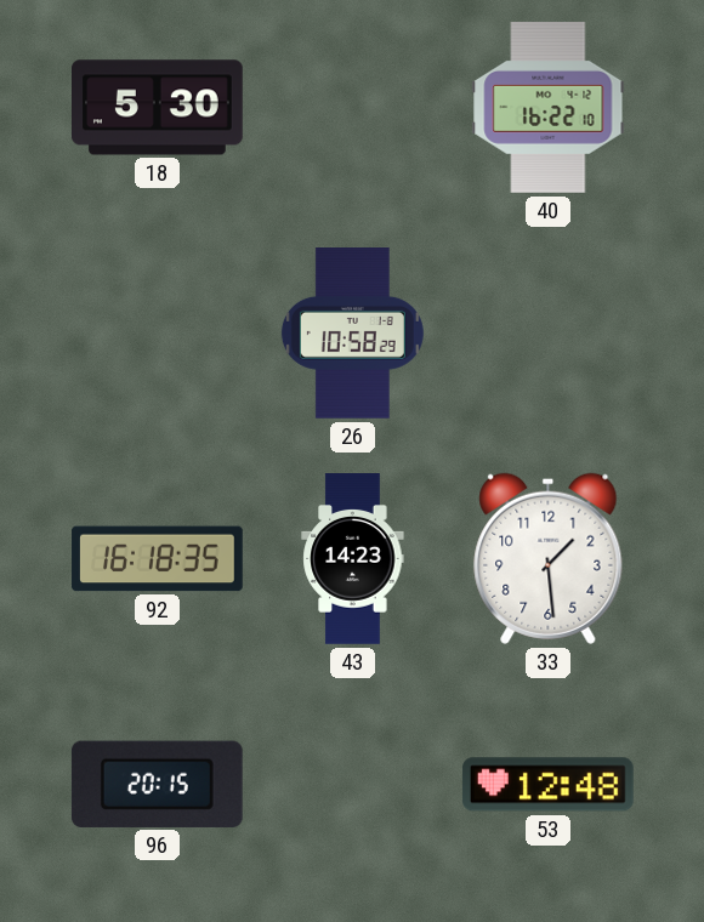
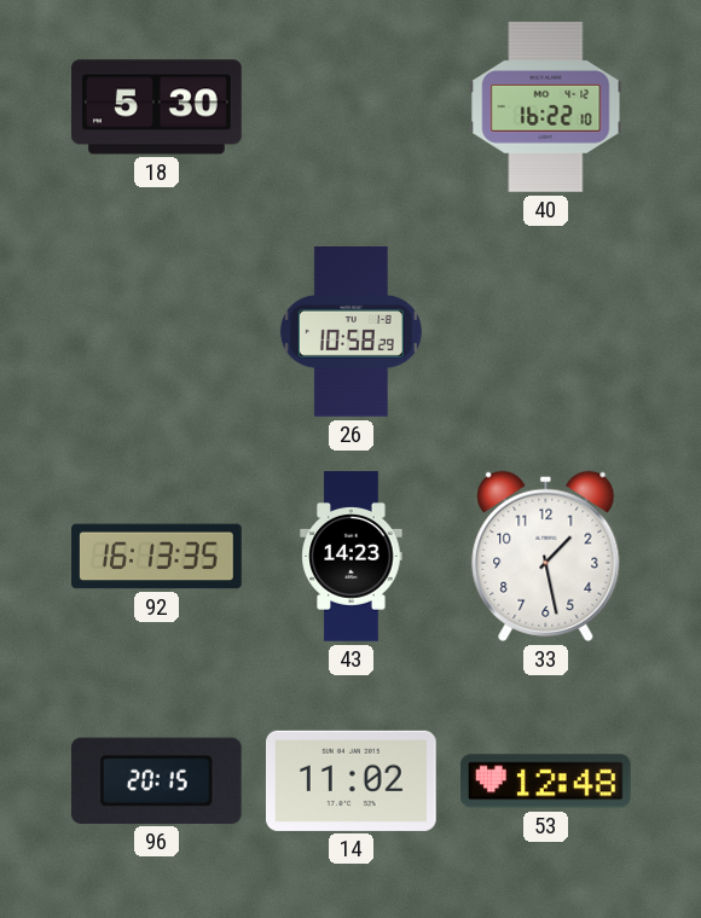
92: 16:18 -> 16:13
33: 1:29 -> 1:28
14: none -> 11:02
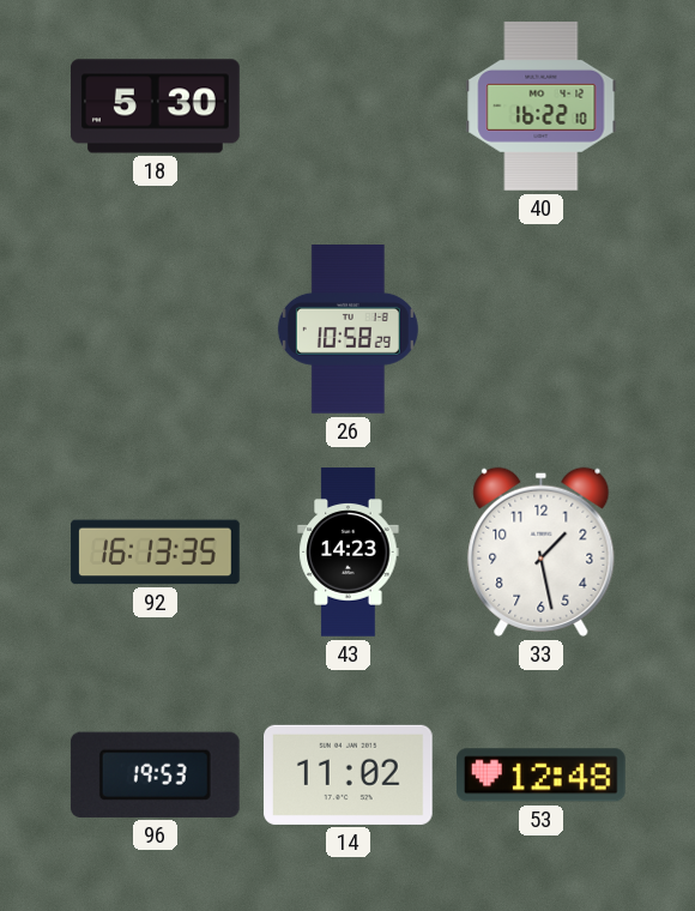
96: 20:15 -> 19:53
